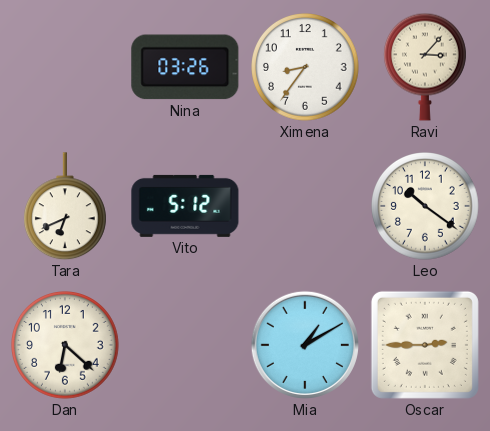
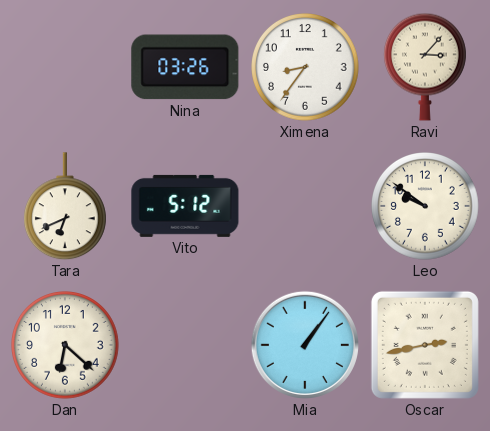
Leo: 10:21 -> 9:51
Mia: 1:10 -> 1:06
Oscar: 2:45 -> 2:43
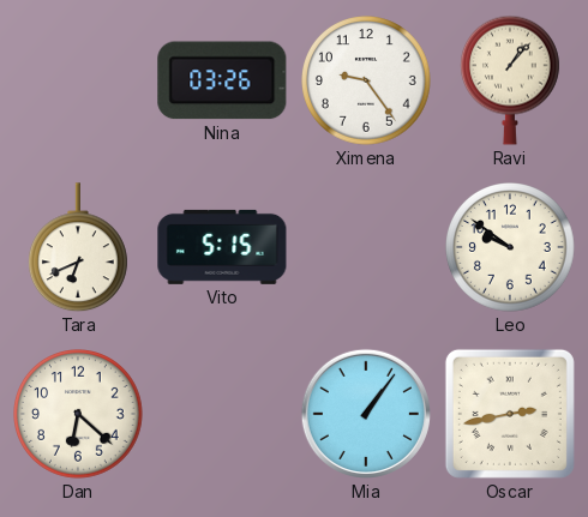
Ximena: 8:36 -> 9:24
Ravi: 3:07 -> 1:07
Vito: 5:12 -> 5:15
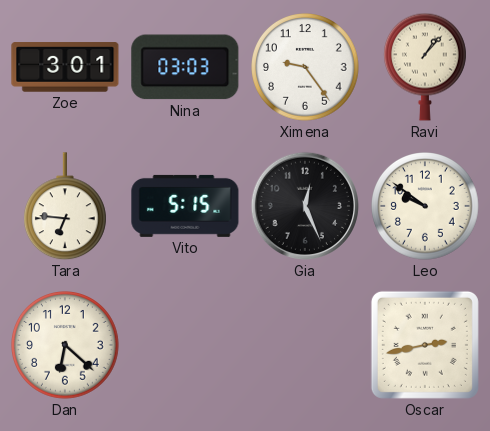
Zoe: none -> 3:01
Nina: 03:26 -> 03:03
Tara: 6:41 -> 6:46
Gia: none -> 12:26
Mia: 1:06 -> none
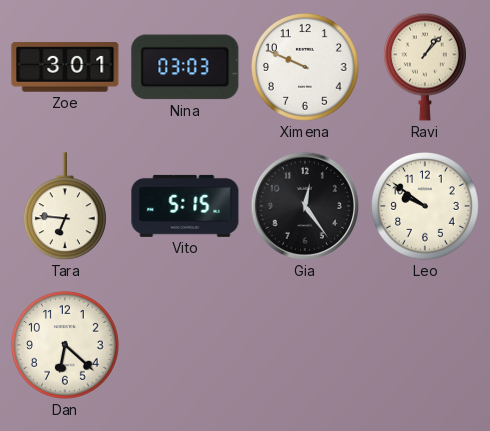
Ximena: 9:24 -> 9:49
Gia: 12:26 -> 12:24
Oscar: 2:43 -> none
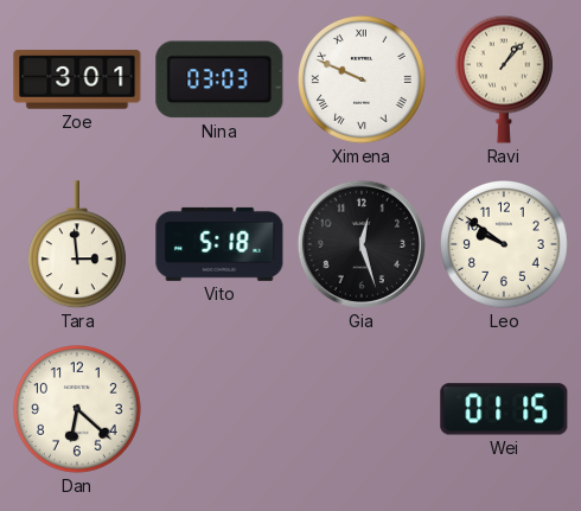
Ximena numerals: Arabic -> Roman
Tara: 6:46 -> 2:59
Vito: 5:15 -> 5:18
Gia: 12:24 -> 12:27
Wei: none -> 01:15
